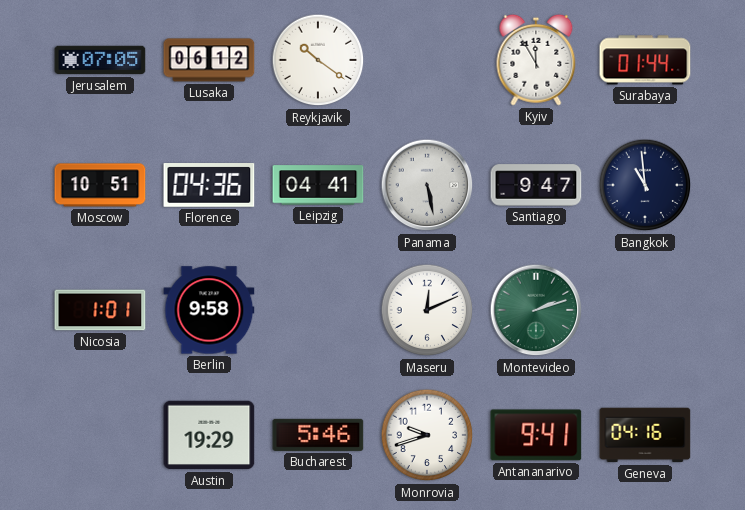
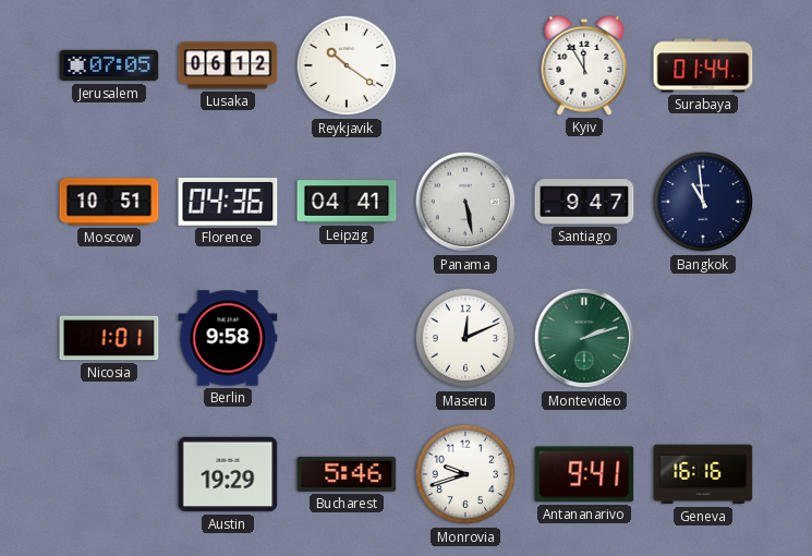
Geneva: 04:16 -> 16:16
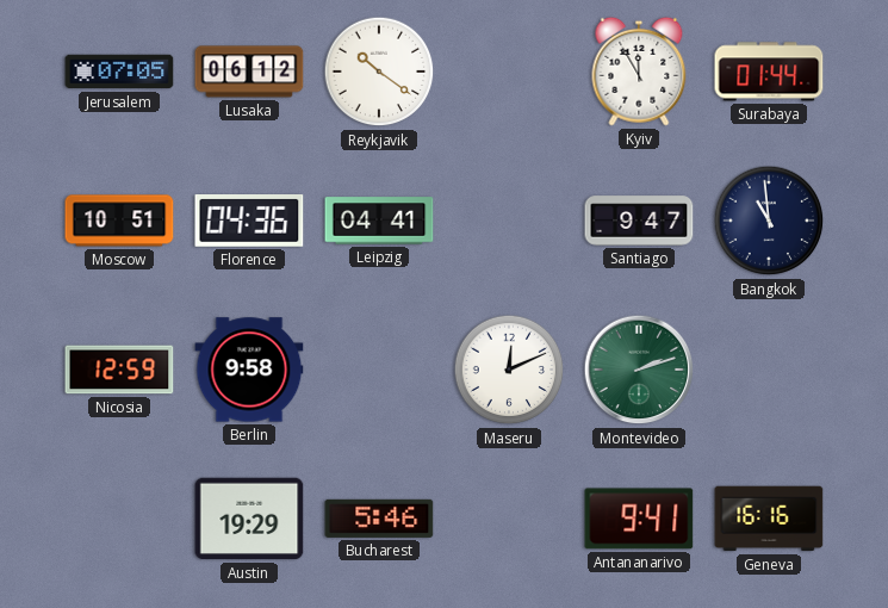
Panama: 5:28 -> none
Nicosia: 1:01 -> 12:59
Monrovia: 9:42 -> none
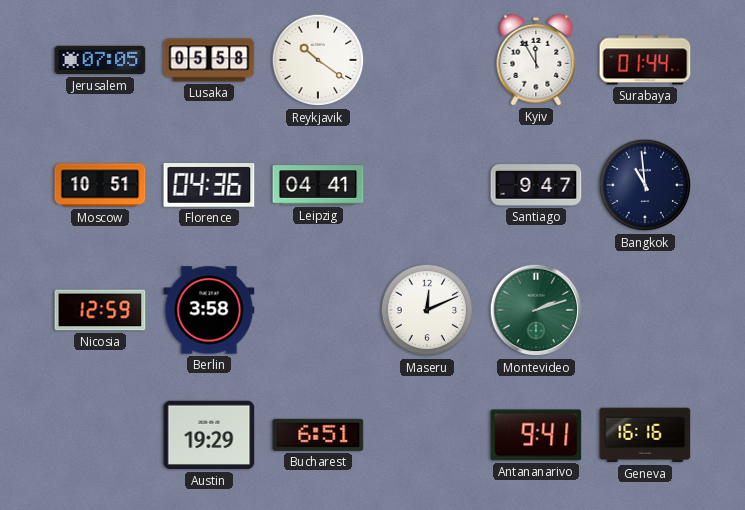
Lusaka: 06:12 -> 05:58
Berlin: 9:58 -> 3:58
Bucharest: 5:46 -> 6:51
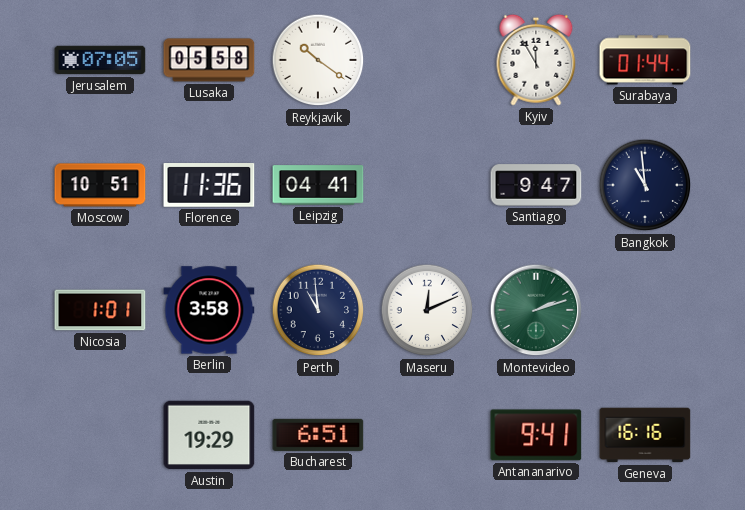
Florence: 04:36 -> 11:36
Nicosia: 12:59 -> 1:01
Perth: none -> 10:59
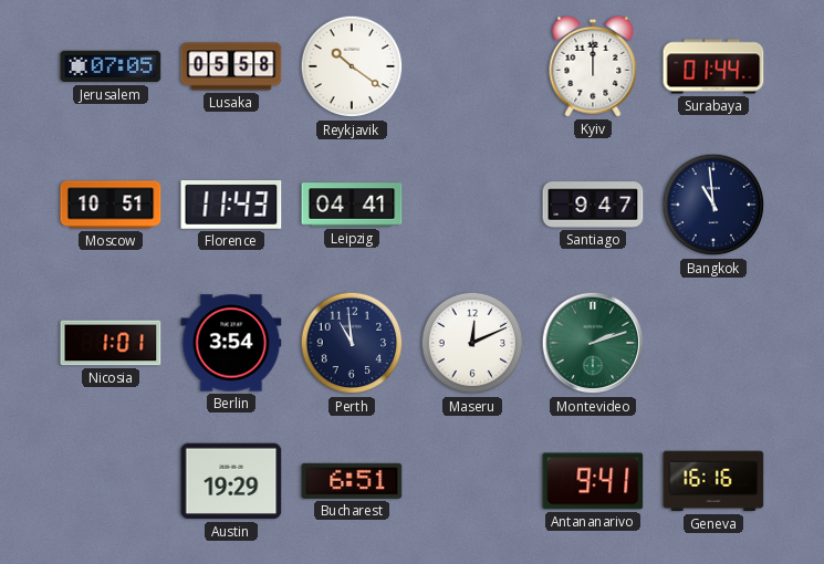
Kyiv: 11:55 -> 12:00
Florence: 11:36 -> 11:43
Berlin: 3:58 -> 3:54
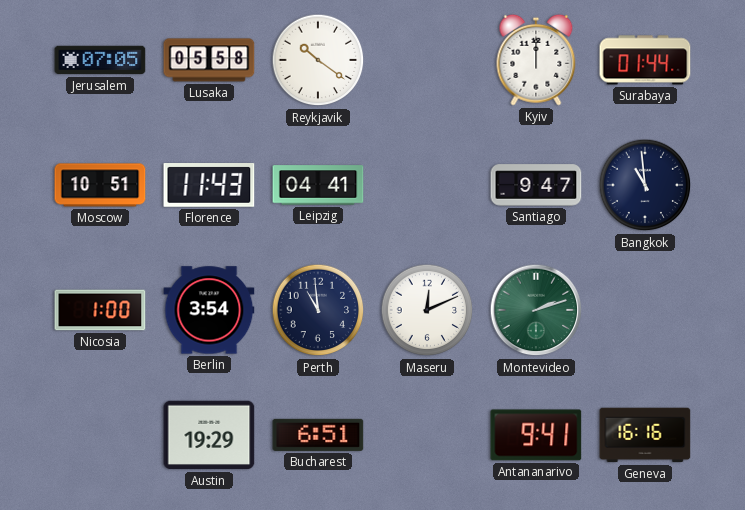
Nicosia: 1:01 -> 1:00
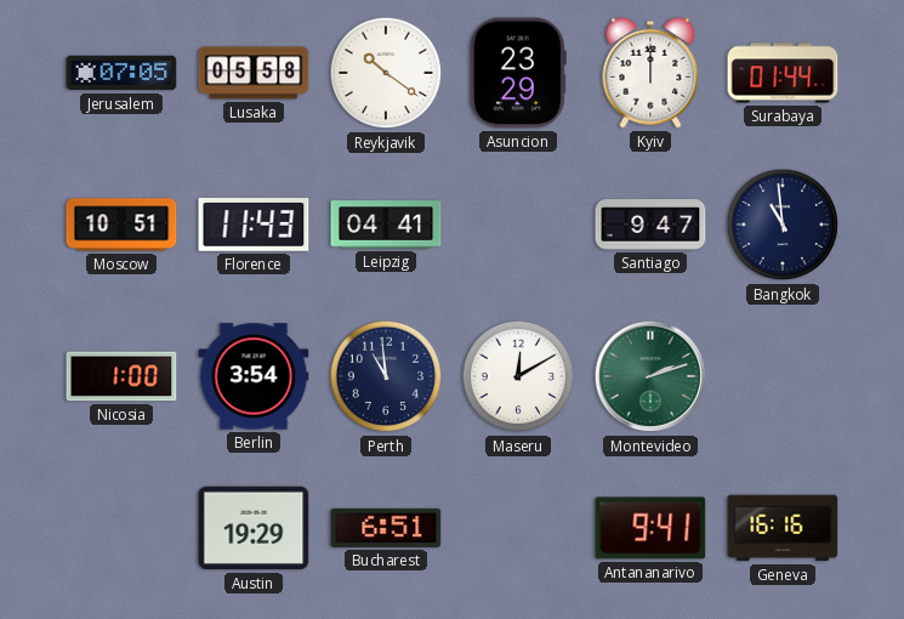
Asuncion: none -> 23:29
Maseru: 12:11 -> 12:10
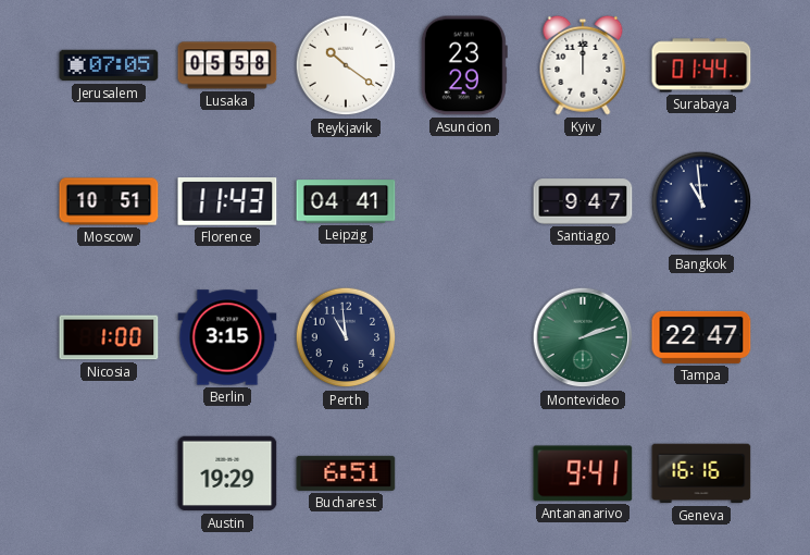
Berlin: 3:54 -> 3:15
Maseru: 12:10 -> none
Tampa: none -> 22:47
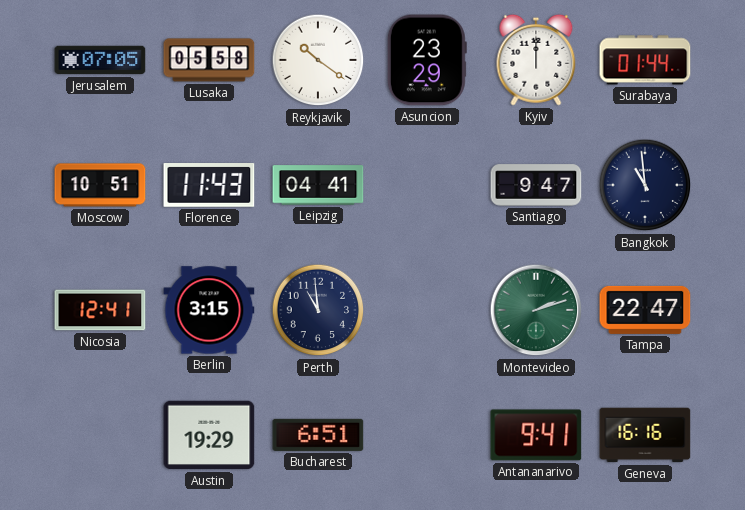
Nicosia: 1:00 -> 12:41
